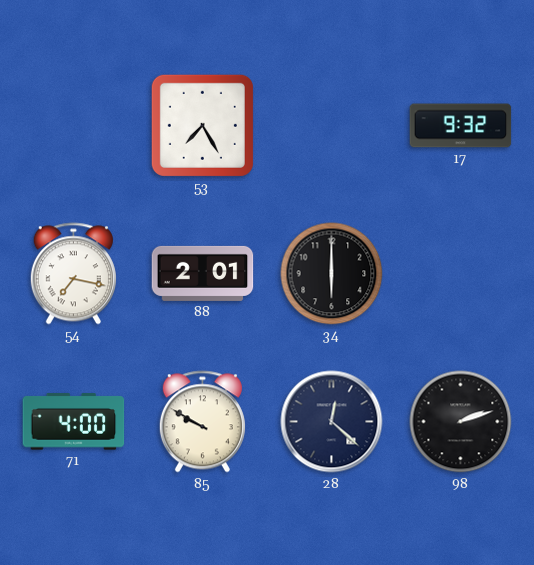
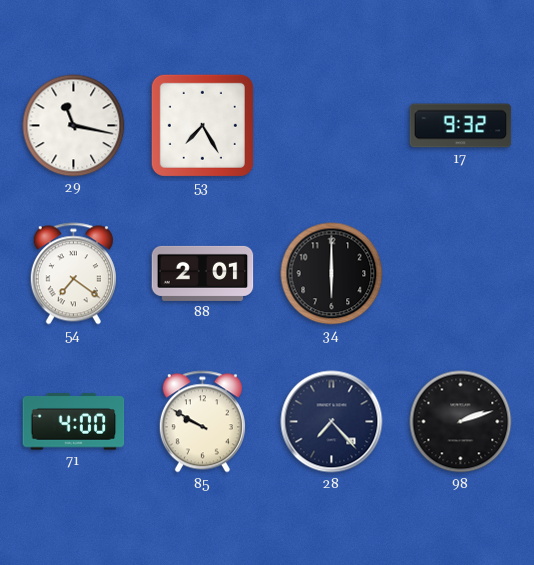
29: none -> 11:17
54: 7:17 -> 7:21
28: 12:22 -> 7:23
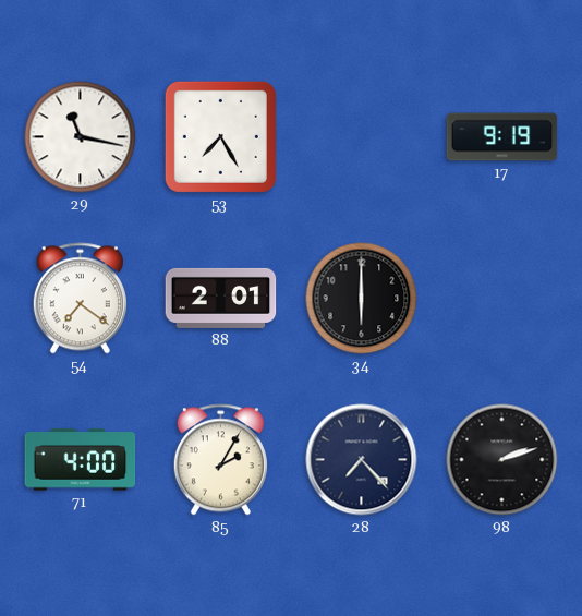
17: 9:32 -> 9:19
85: 9:50 -> 2:05
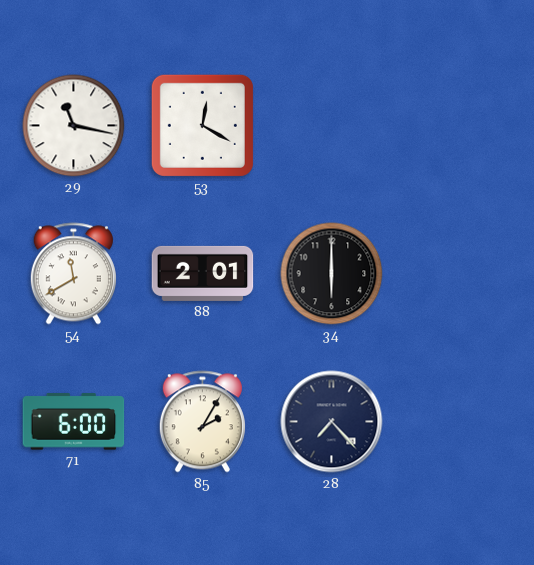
53: 7:25 -> 12:20
17: 9:19 -> none
54: 7:21 -> 11:40
71: 4:00 -> 6:00
98: 2:12 -> none
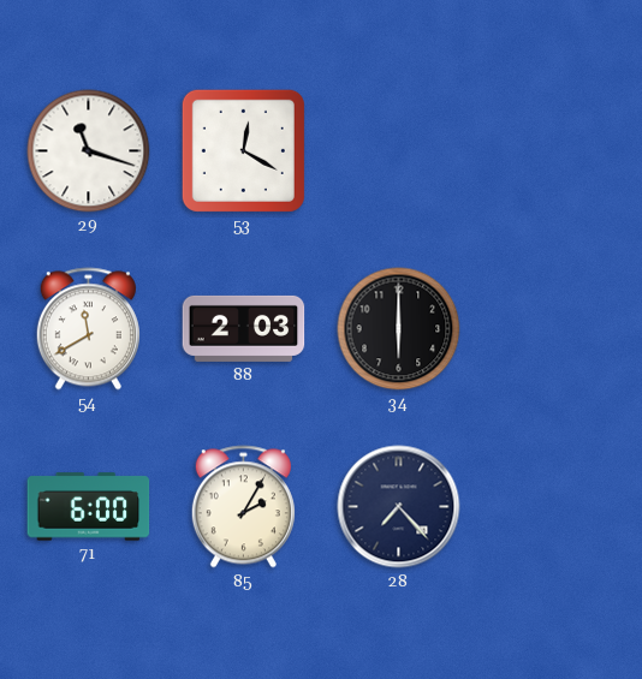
29: 11:17 -> 11:18
88: 2:01 -> 2:03
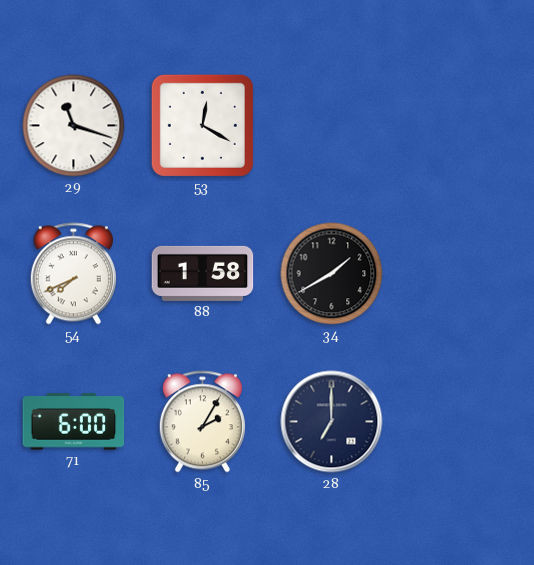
54: 11:40 -> 7:41
88: 2:03 -> 1:58
34: 6:00 -> 1:40
28: 7:23 -> 7:00
